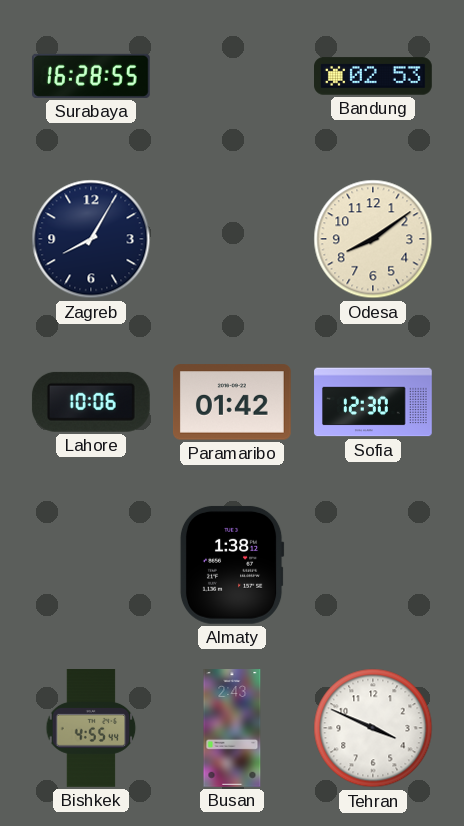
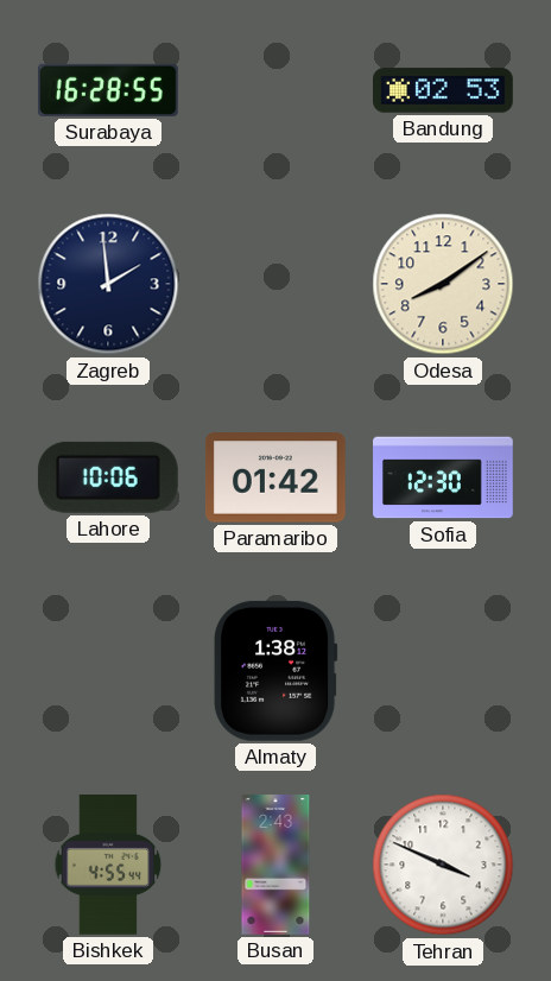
Zagreb: 8:05 -> 1:59
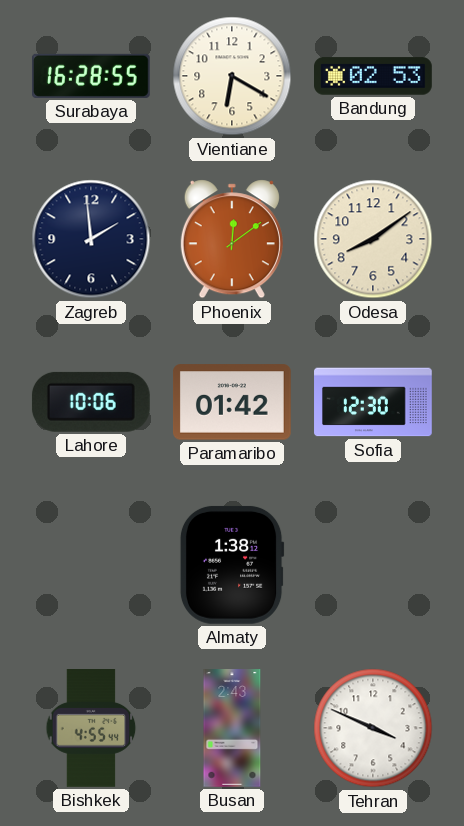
Vientiane: none -> 6:20
Phoenix: none -> 12:09
